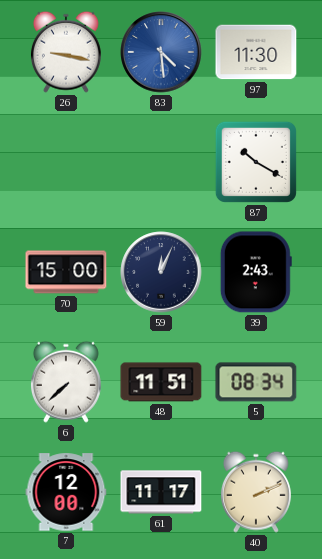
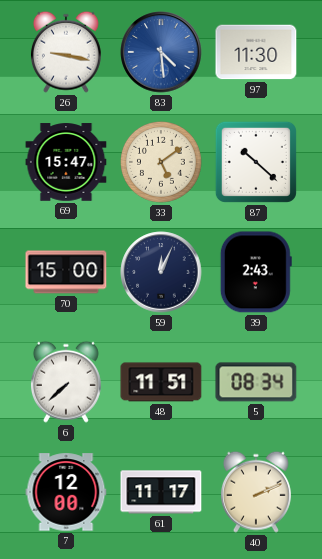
69: none -> 15:47
33: none -> 5:09
87: 10:20 -> 10:22
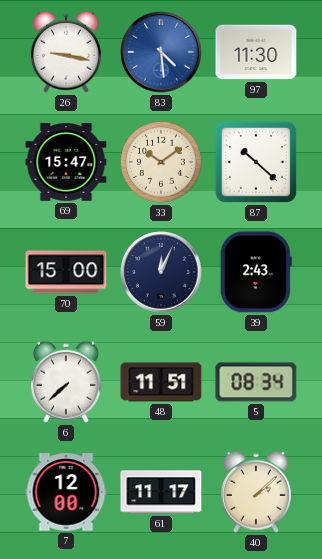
33: 5:09 -> 10:09
40: 2:11 -> 2:08
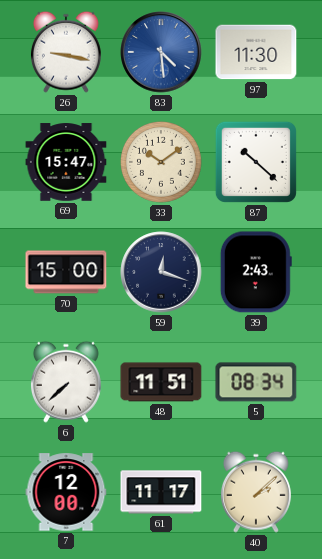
59: 12:04 -> 12:18
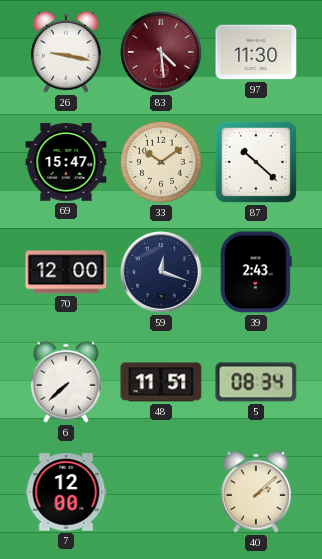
83 dial: blue -> burgundy
70: 15:00 -> 12:00
61: 11:17 -> none
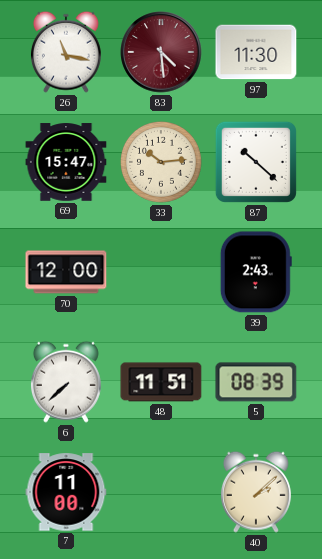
26: 9:17 -> 11:17
33: 10:09 -> 10:14
59: 12:18 -> none
5: 08:34 -> 08:39
7: 12:00 -> 11:00
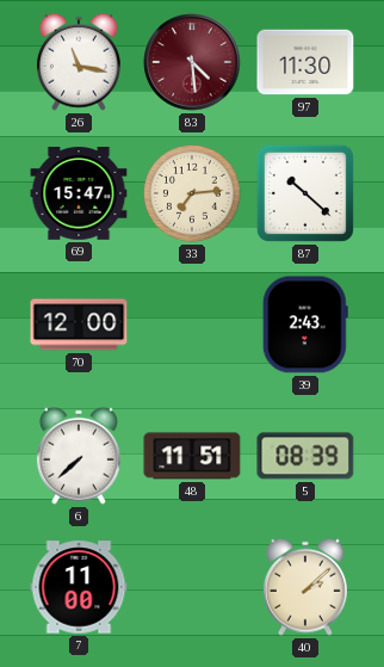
33: 10:14 -> 7:14
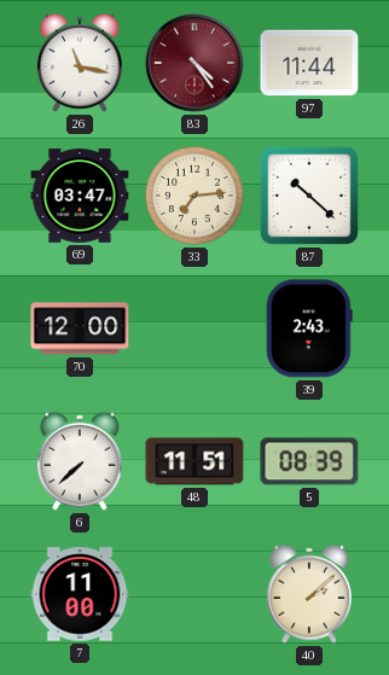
83: 4:29 -> 4:24
97: 11:30 -> 11:44
69: 15:47 -> 03:47
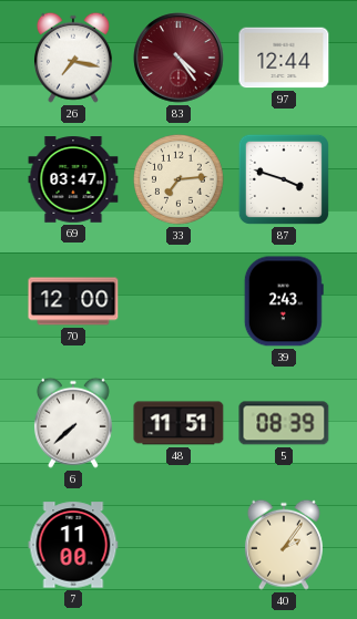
26: 11:17 -> 7:17
97: 11:44 -> 12:44
87: 10:22 -> 3:48
40: 2:08 -> 2:06
